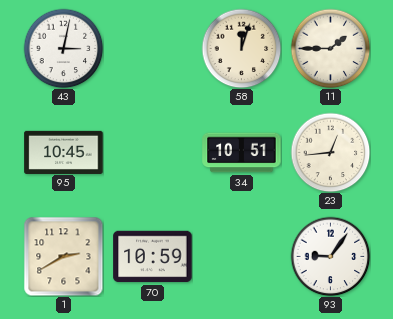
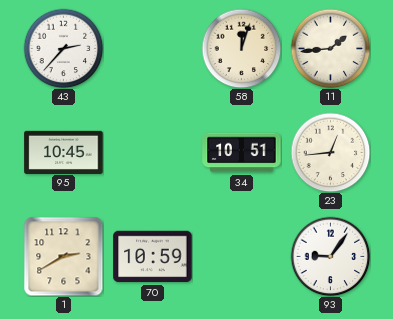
43: 3:02 -> 2:37
11: 1:45 -> 1:44
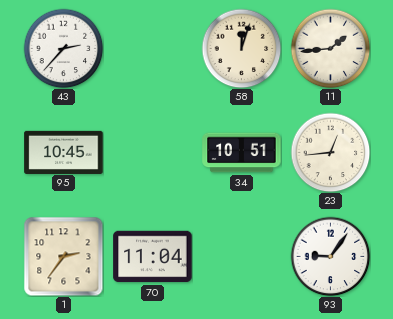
1: 2:40 -> 2:36
70: 10:59 -> 11:04
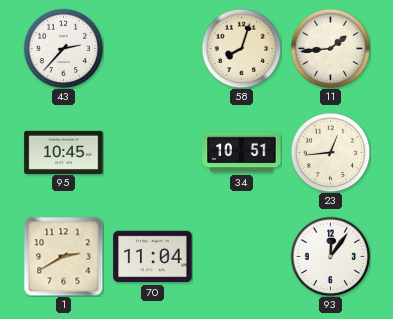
58: 12:03 -> 8:03
1: 2:36 -> 2:40
93: 9:06 -> 12:06
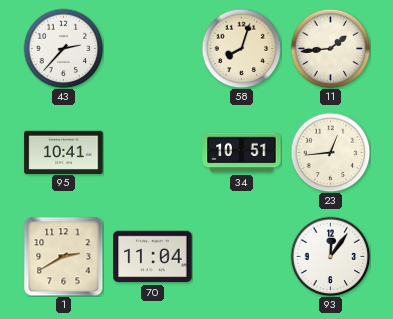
95: 10:45 -> 10:41
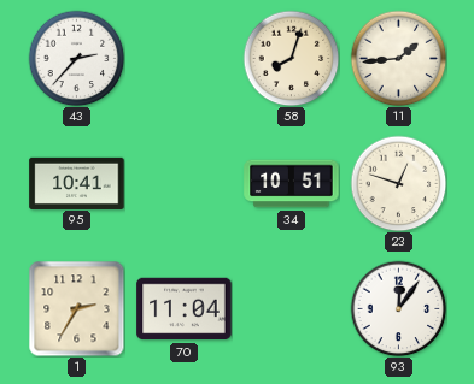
23: 12:44 -> 12:48
1: 2:40 -> 2:35
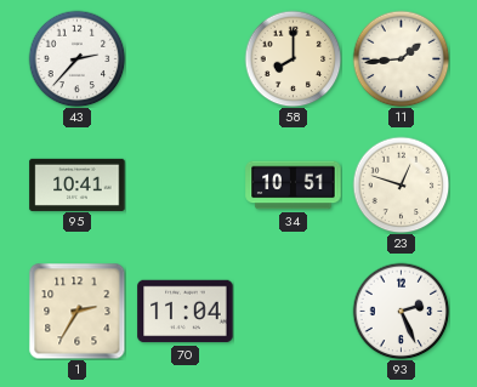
58: 8:03 -> 8:00
93: 12:06 -> 2:26
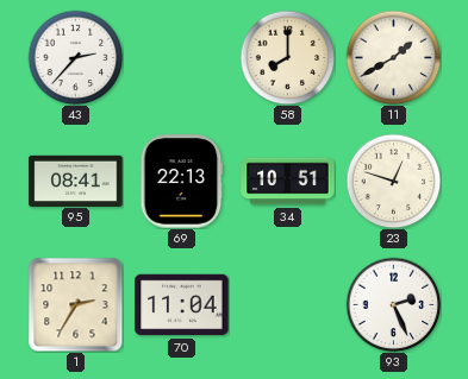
11: 1:44 -> 1:40
95: 10:41 -> 08:41
69: none -> 22:13
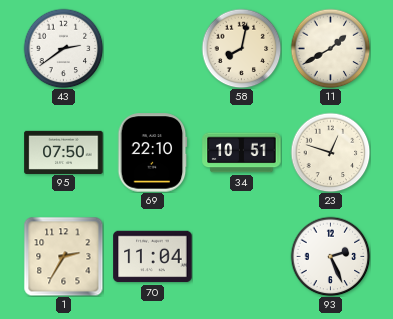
43: 2:37 -> 2:39
58: 8:00 -> 8:02
95: 08:41 -> 07:50
69: 22:13 -> 22:10
